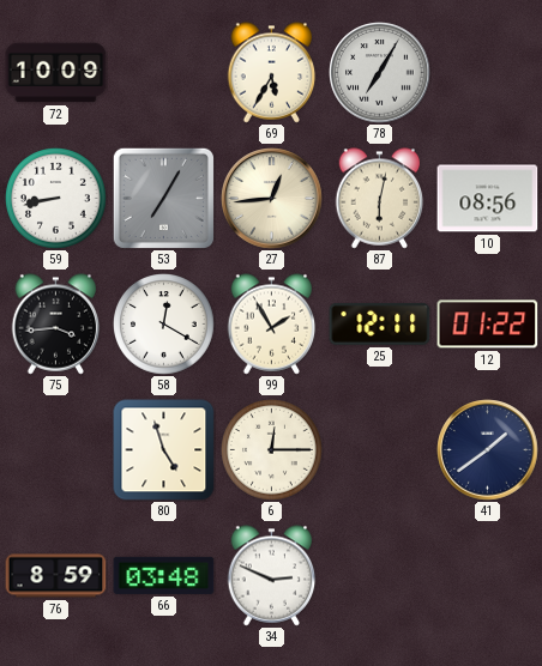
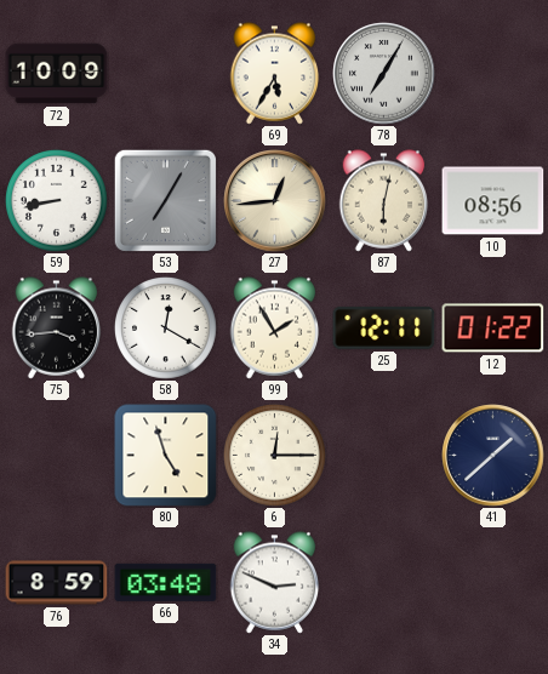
41: 1:39 -> 1:38
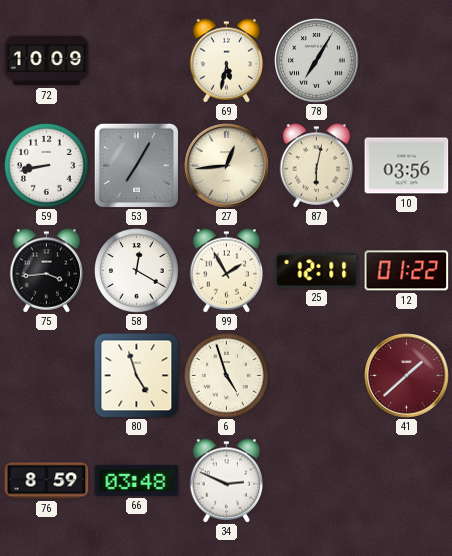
69: 5:35 -> 5:32
10: 08:56 -> 03:56
6: 12:15 -> 4:57
41 dial: navy -> burgundy
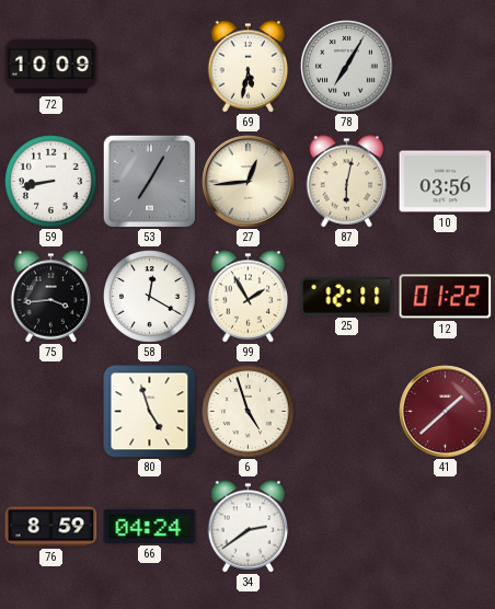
66: 03:48 -> 04:24
34: 2:49 -> 2:39
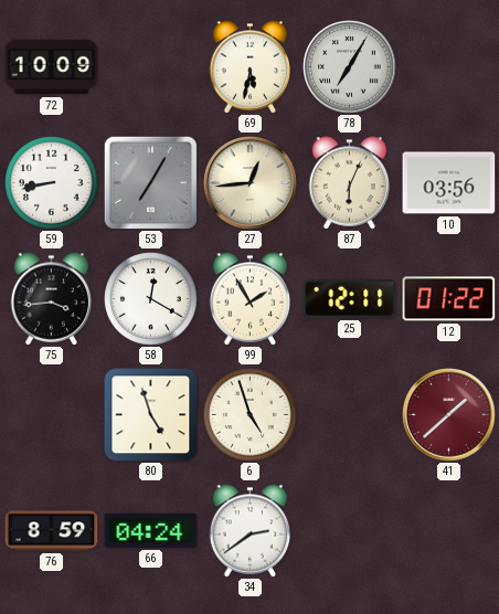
87: 6:02 -> 6:04
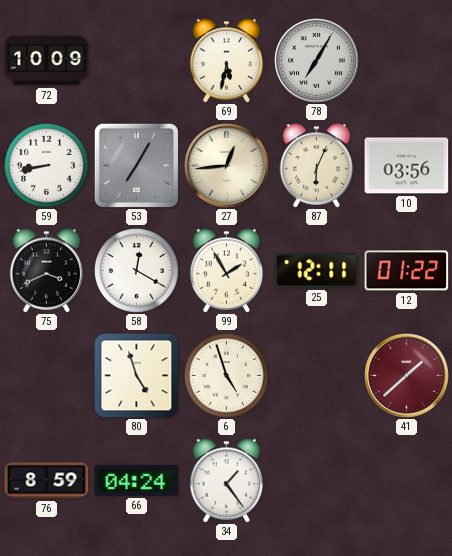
75: 3:44 -> 3:41
34: 2:39 -> 1:24
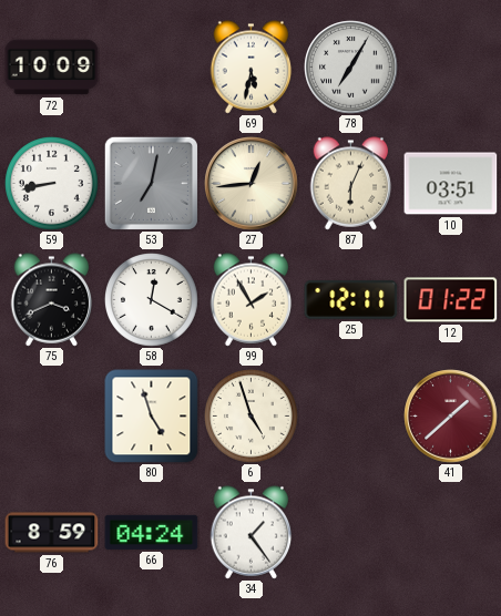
53: 7:05 -> 7:02
10: 03:56 -> 03:51
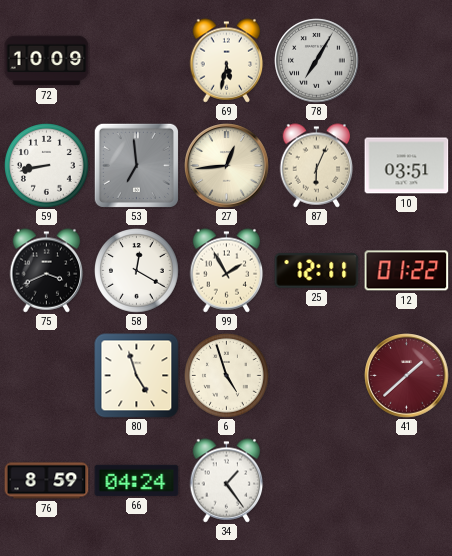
53: 7:02 -> 6:59
